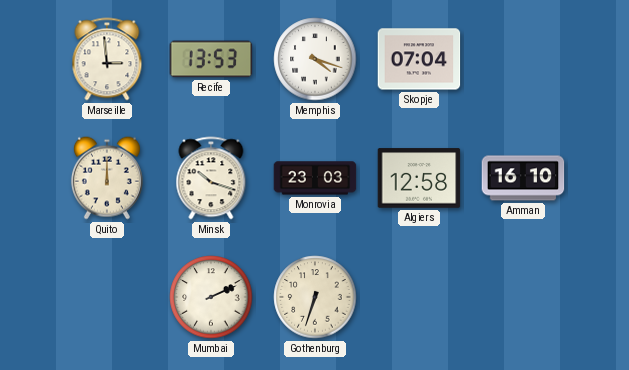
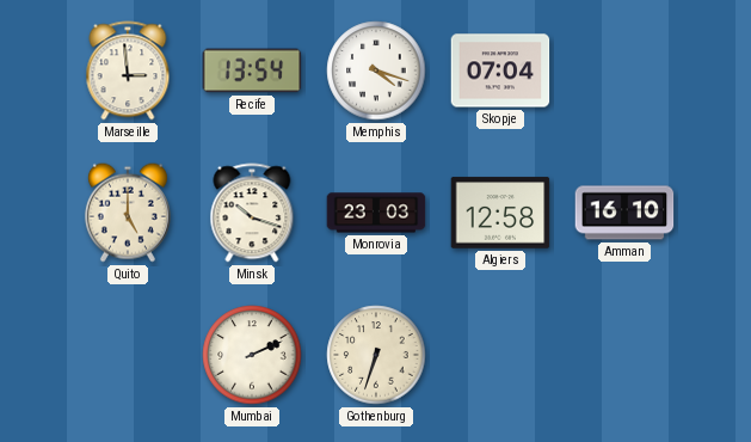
Recife: 13:53 -> 13:54
Quito: 12:00 -> 5:00
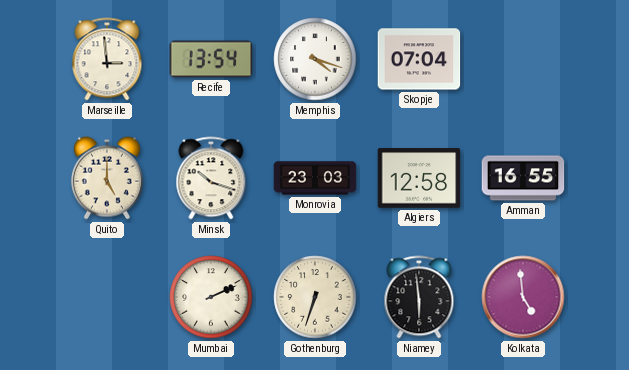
Amman: 16:10 -> 16:55
Niamey: none -> 5:59
Kolkata: none -> 4:59
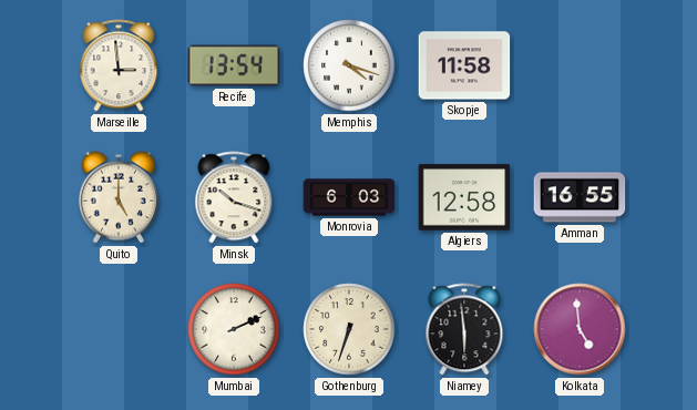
Skopje: 07:04 -> 11:58
Monrovia: 23:03 -> 6:03
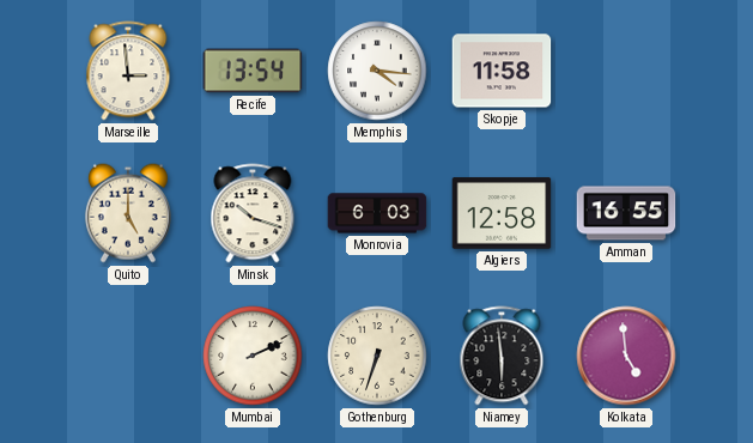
Memphis: 4:18 -> 4:16
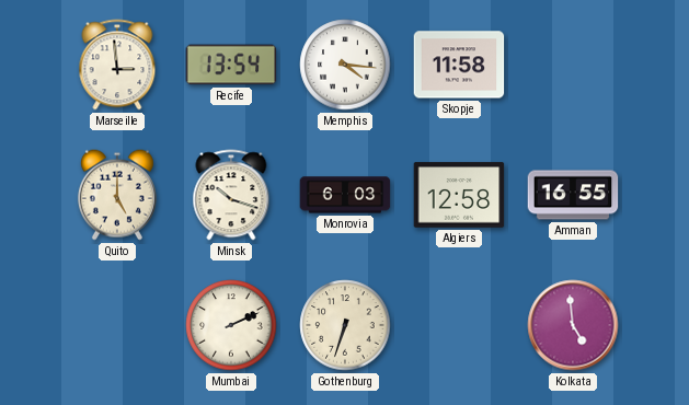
Niamey: 5:59 -> none
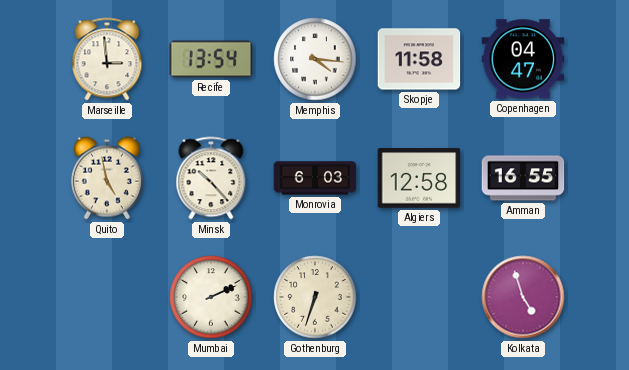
Copenhagen: none -> 04:47
Quito: 5:00 -> 4:58
Minsk: 10:18 -> 10:23
Kolkata: 4:59 -> 4:57
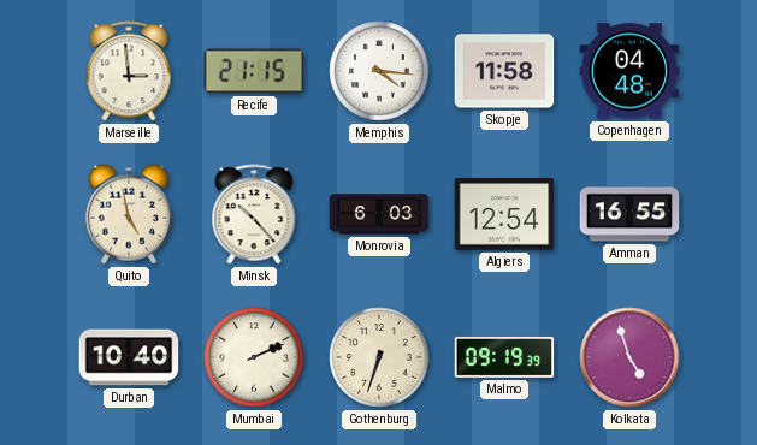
Recife: 13:54 -> 21:15
Copenhagen: 04:47 -> 04:48
Algiers: 12:58 -> 12:54
Durban: none -> 10:40
Malmo: none -> 09:19
